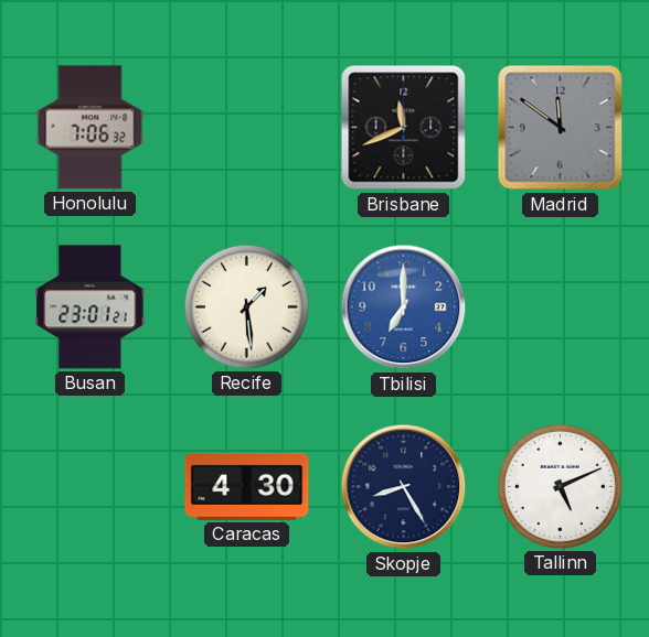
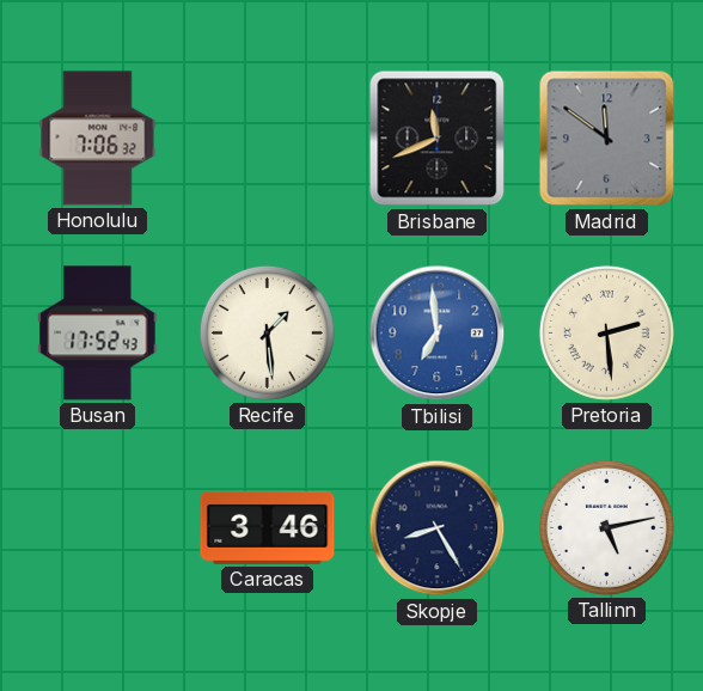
Busan: 23:01 -> 17:52
Tbilisi: 7:00 -> 6:59
Pretoria: none -> 2:29
Caracas: 4:30 -> 3:46
Tallinn: 5:11 -> 5:13
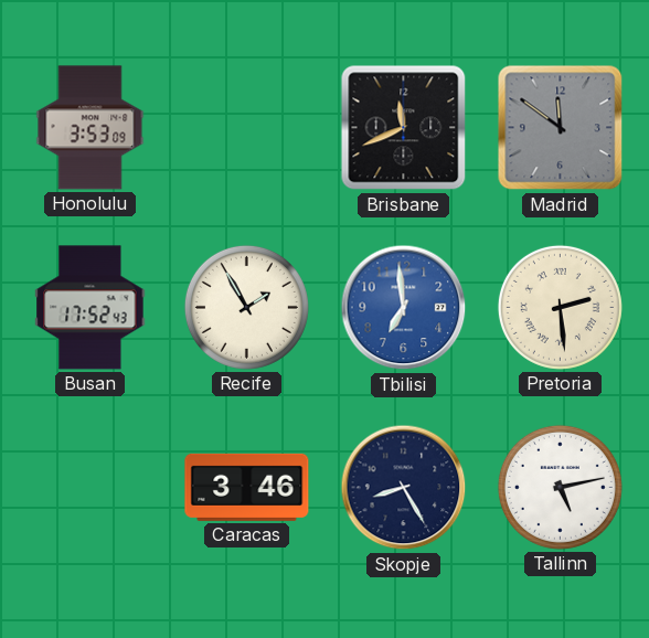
Honolulu: 7:06 -> 3:53
Recife: 1:29 -> 1:55
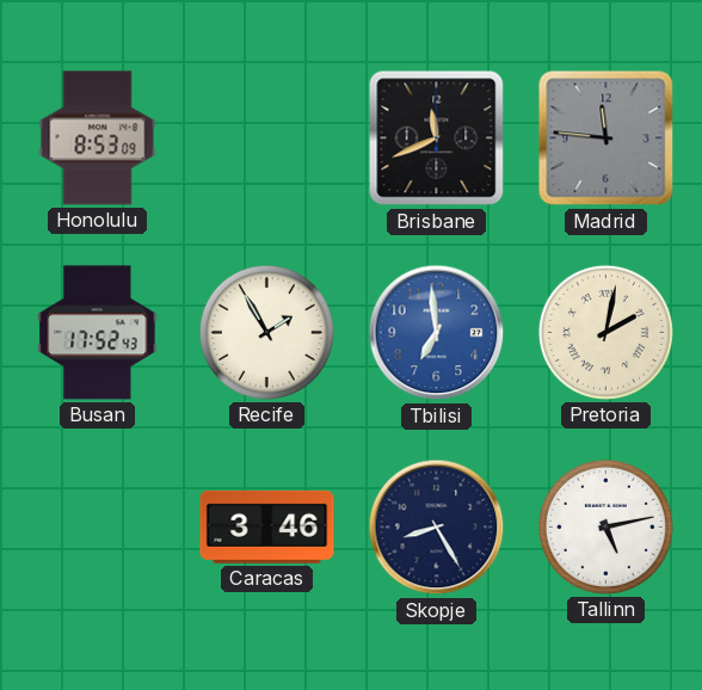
Honolulu: 3:53 -> 8:53
Madrid: 11:51 -> 11:46
Pretoria: 2:29 -> 2:02
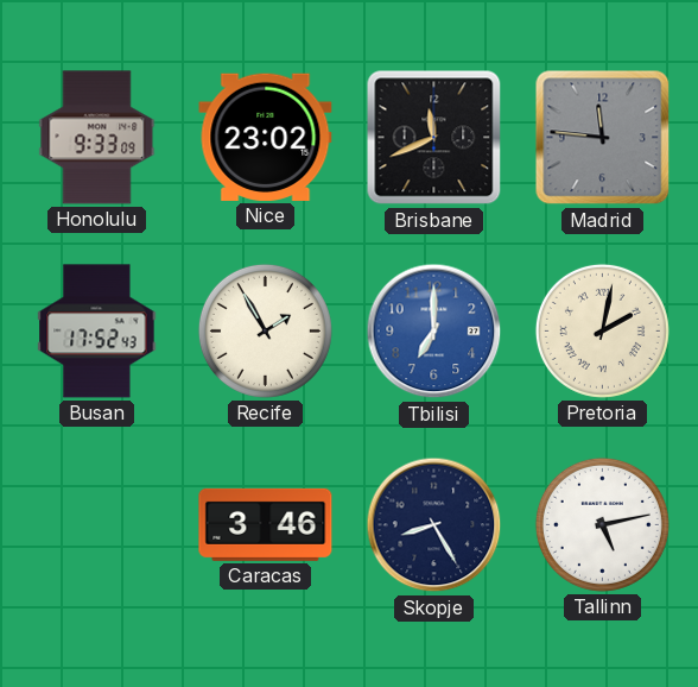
Honolulu: 8:53 -> 9:33
Nice: none -> 23:02
Tbilisi: 6:59 -> 7:00
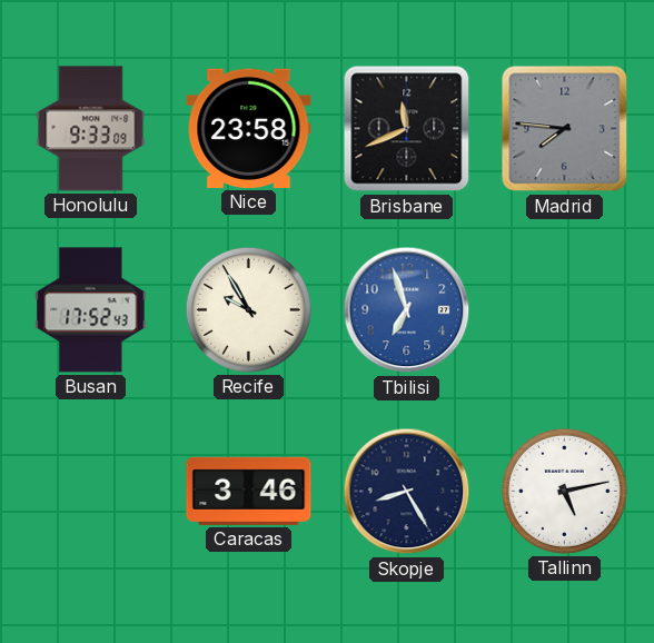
Nice: 23:02 -> 23:58
Madrid: 11:46 -> 7:46
Recife: 1:55 -> 9:55
Tbilisi: 7:00 -> 6:57
Pretoria: 2:02 -> none
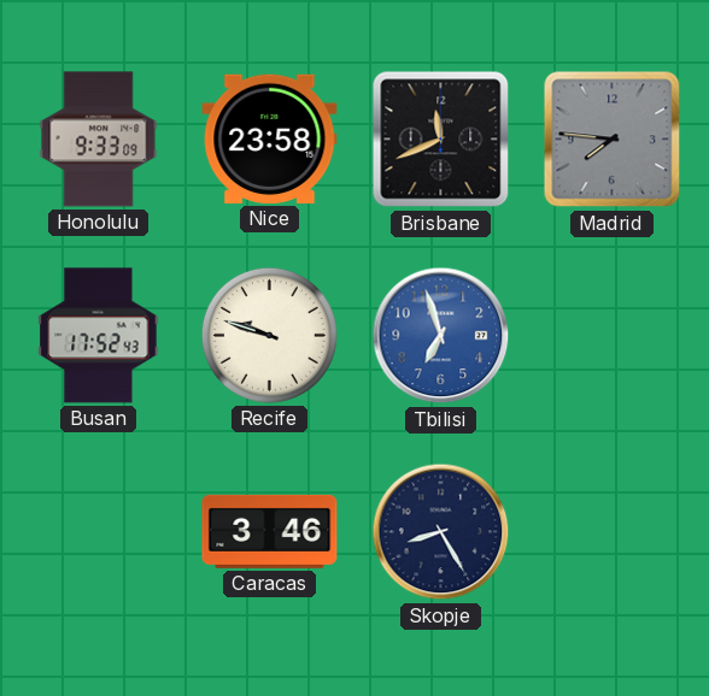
Recife: 9:55 -> 9:48
Tallinn: 5:13 -> none
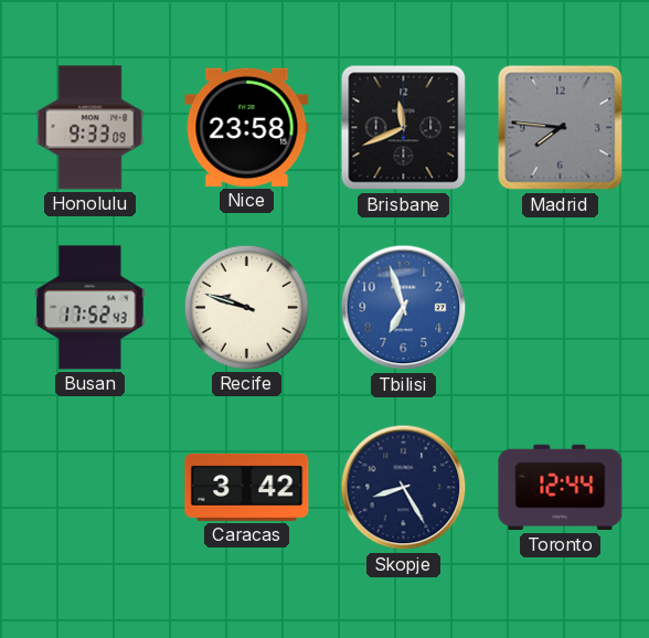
Caracas: 3:46 -> 3:42
Toronto: none -> 12:44
